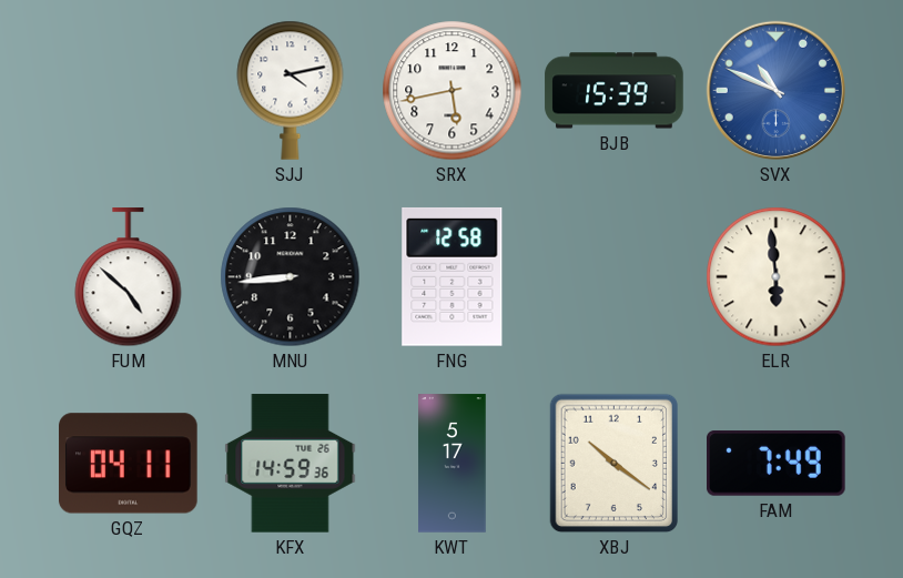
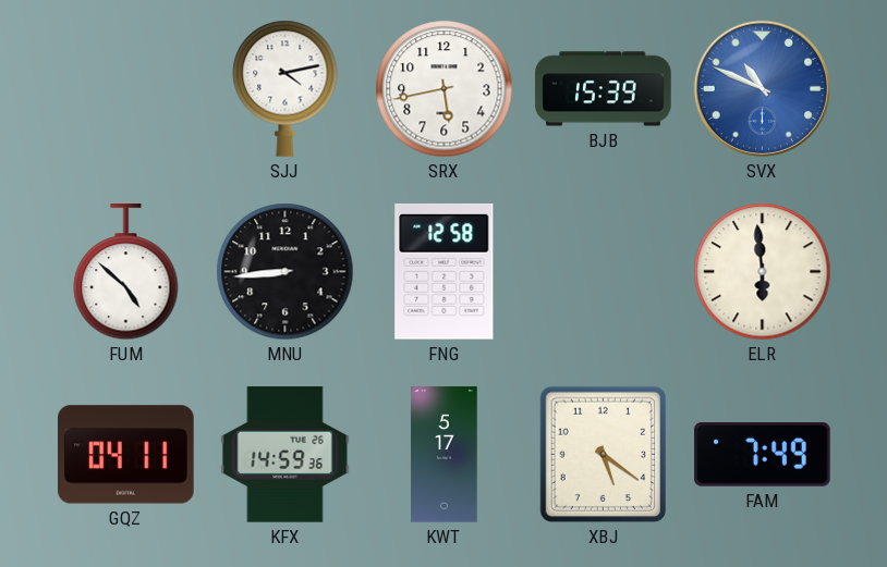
XBJ: 10:21 -> 5:21
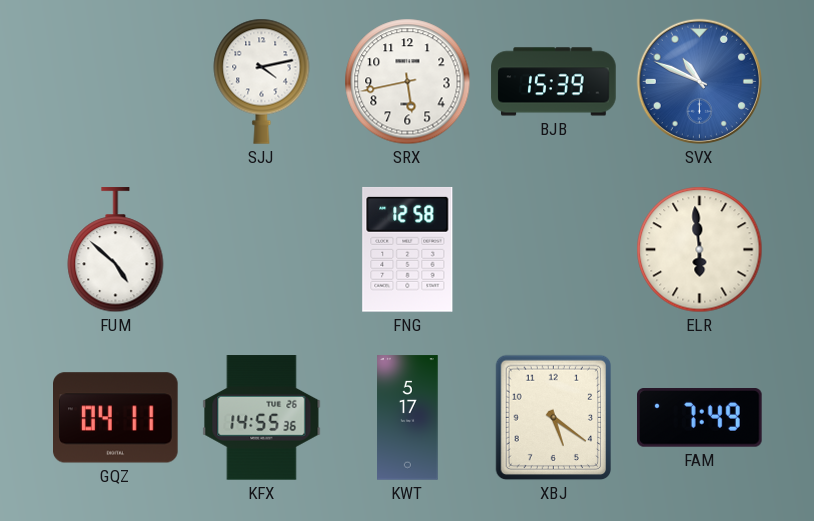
MNU: 8:44 -> none
KFX: 14:59 -> 14:55
